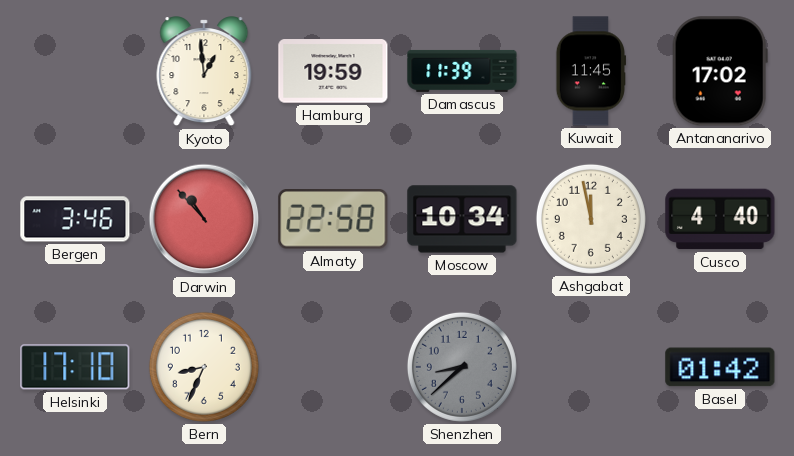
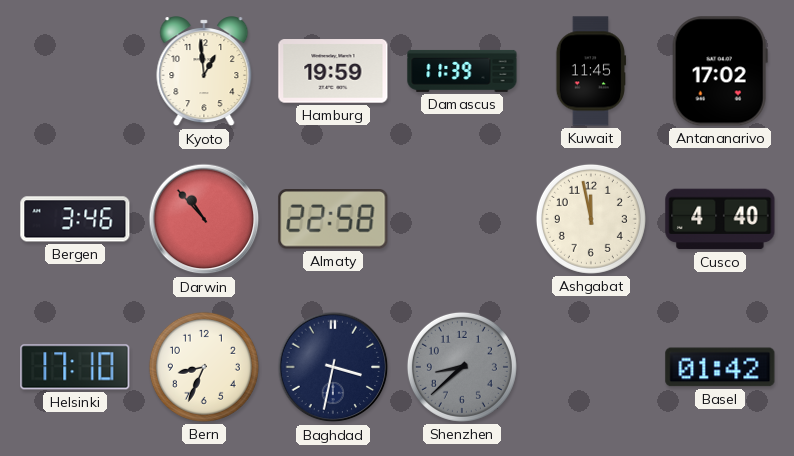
Moscow: 10:34 -> none
Baghdad: none -> 3:32
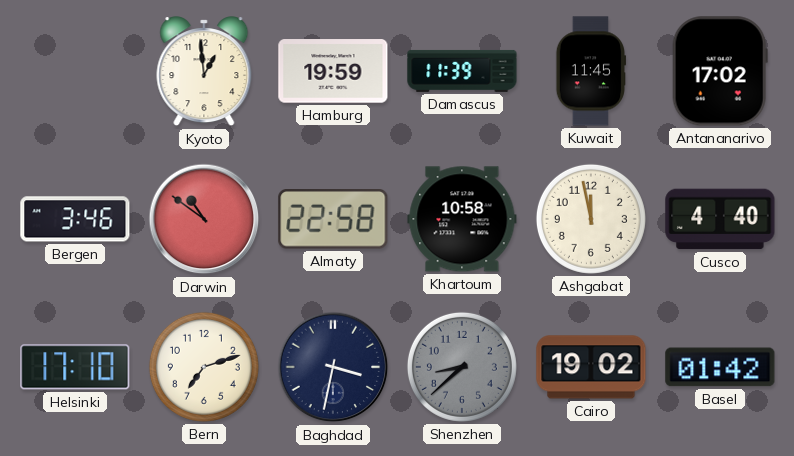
Darwin: 10:53 -> 10:51
Khartoum: none -> 10:58
Bern: 8:34 -> 7:12
Cairo: none -> 19:02
